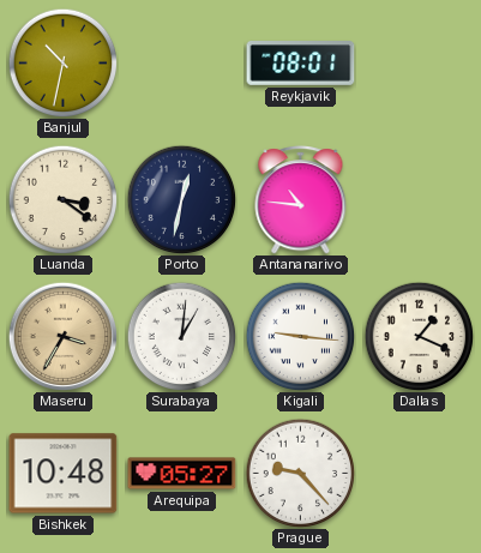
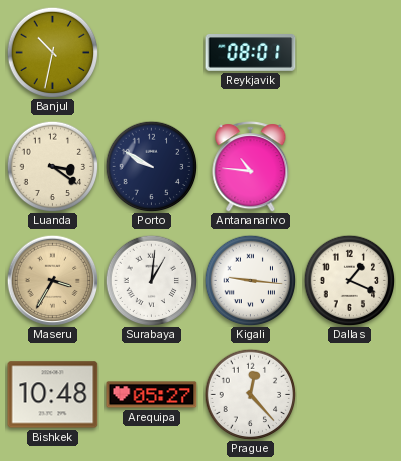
Porto: 12:32 -> 9:50
Prague: 9:23 -> 12:23
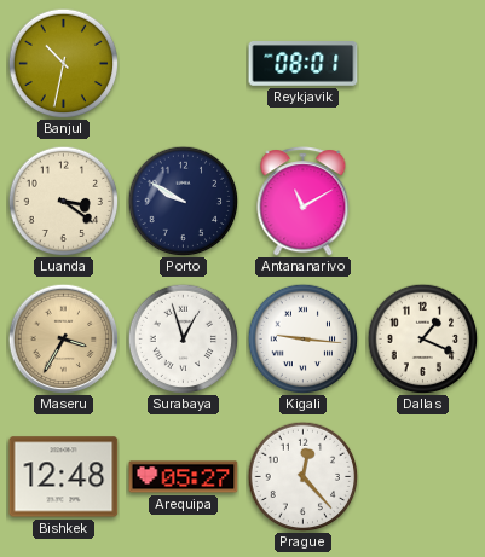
Antananarivo: 10:46 -> 11:10
Surabaya: 1:01 -> 12:57
Bishkek: 10:48 -> 12:48
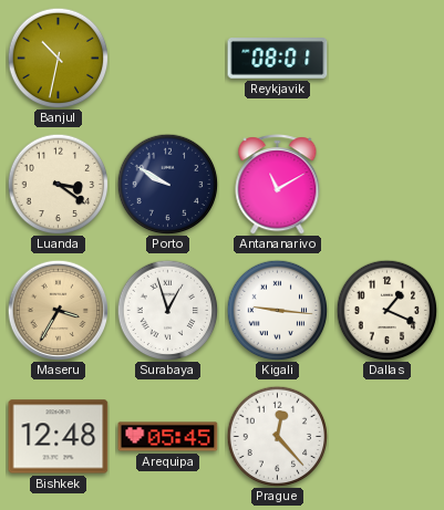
Arequipa: 05:27 -> 05:45
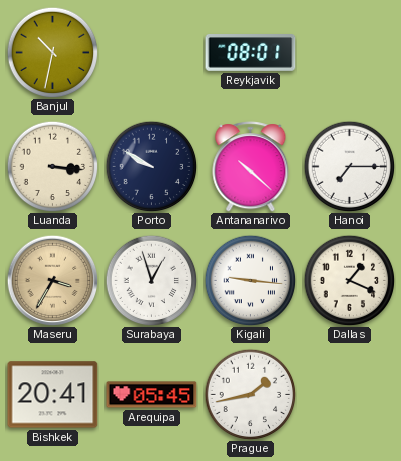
Luanda: 3:21 -> 3:16
Antananarivo: 11:10 -> 10:22
Hanoi: none -> 7:15
Bishkek: 12:48 -> 20:41
Prague: 12:23 -> 1:43
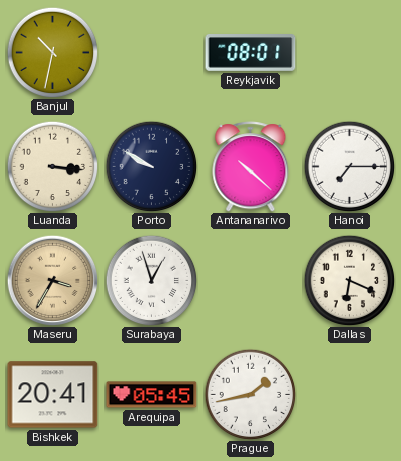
Kigali: 9:16 -> none
Dallas: 1:19 -> 6:19
